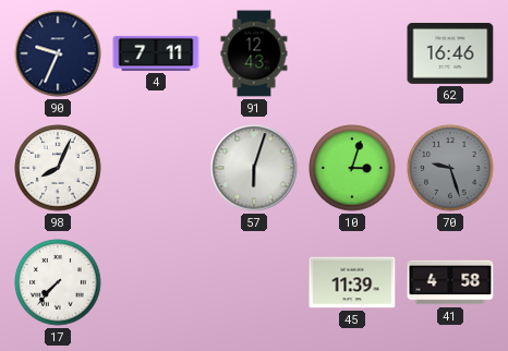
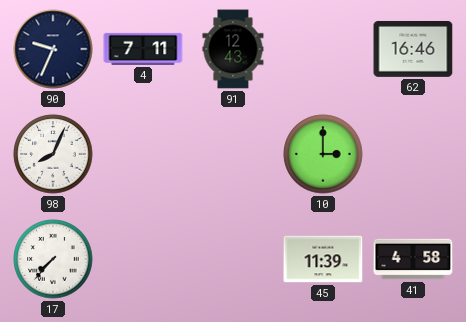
57: 6:03 -> none
10: 3:03 -> 3:00
70: 9:27 -> none
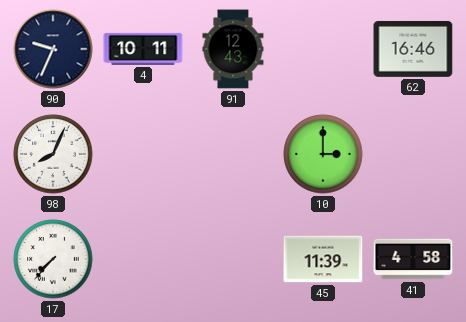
4: 7:11 -> 10:11
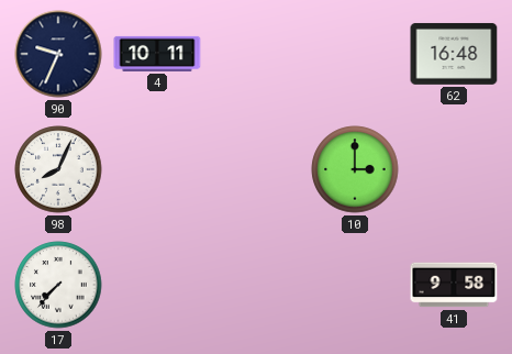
91: 12:43 -> none
62: 16:46 -> 16:48
45: 11:39 -> none
41: 4:58 -> 9:58
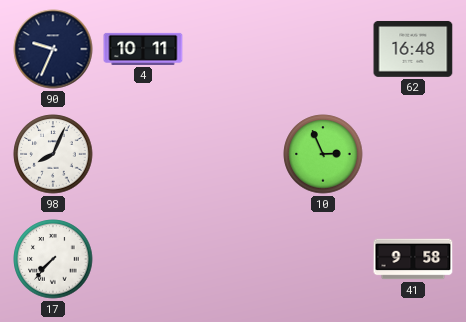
10: 3:00 -> 2:56
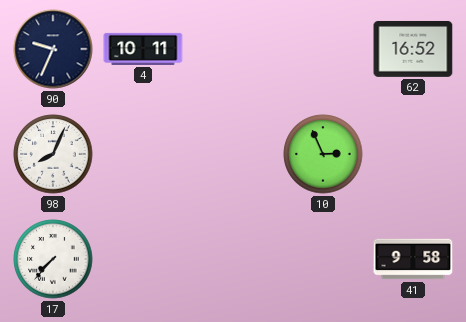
62: 16:48 -> 16:52
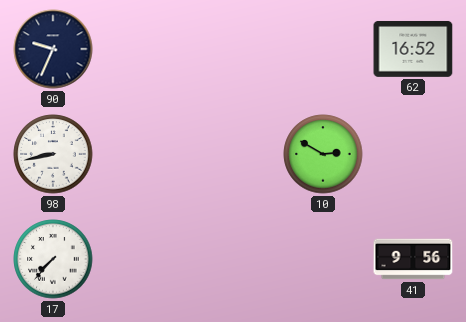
4: 10:11 -> none
98: 8:04 -> 8:43
10: 2:56 -> 2:50
41: 9:58 -> 9:56
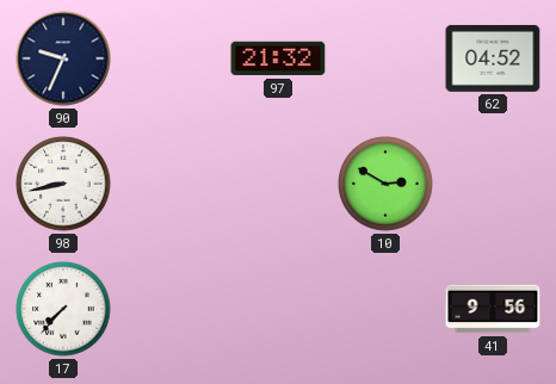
97: none -> 21:32
62: 16:52 -> 04:52
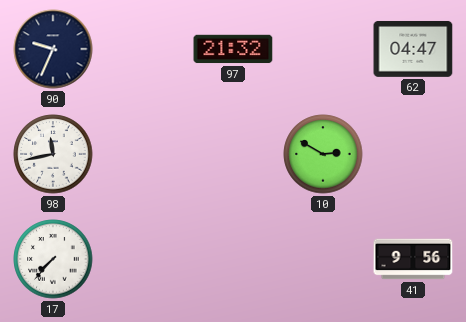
62: 04:52 -> 04:47
98: 8:43 -> 11:43
